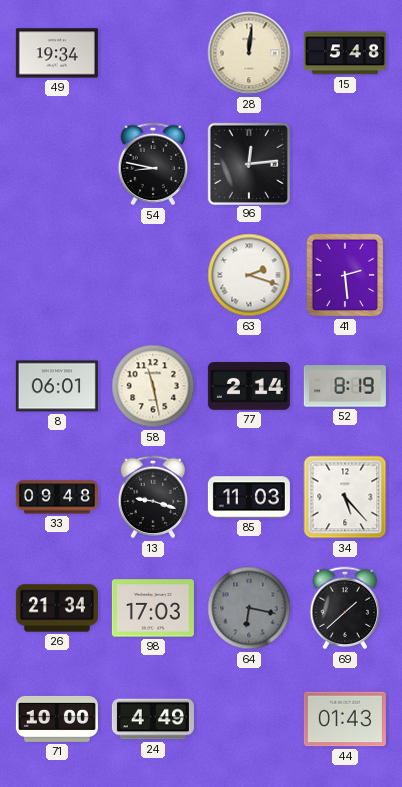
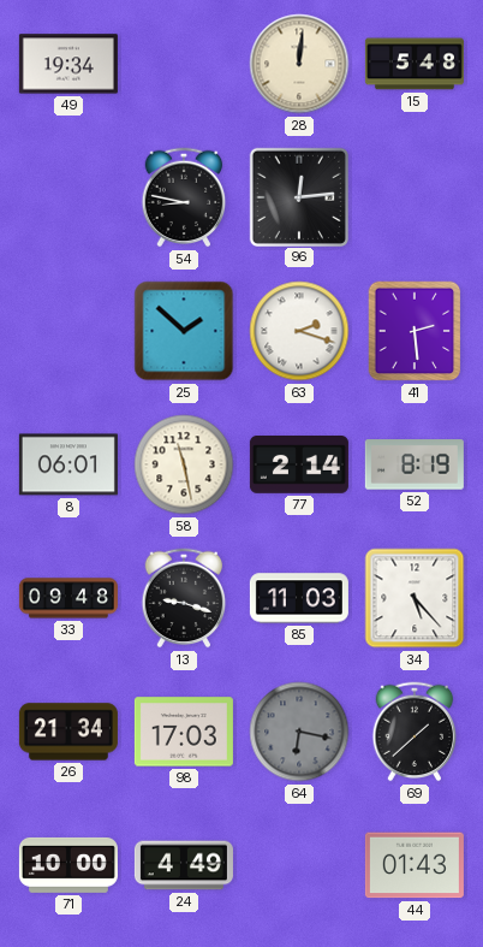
25: none -> 1:52
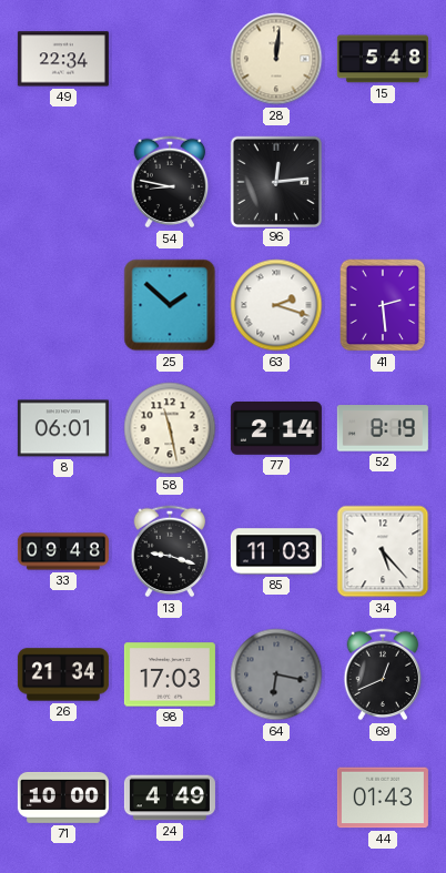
49: 19:34 -> 22:34
69: 1:38 -> 12:41
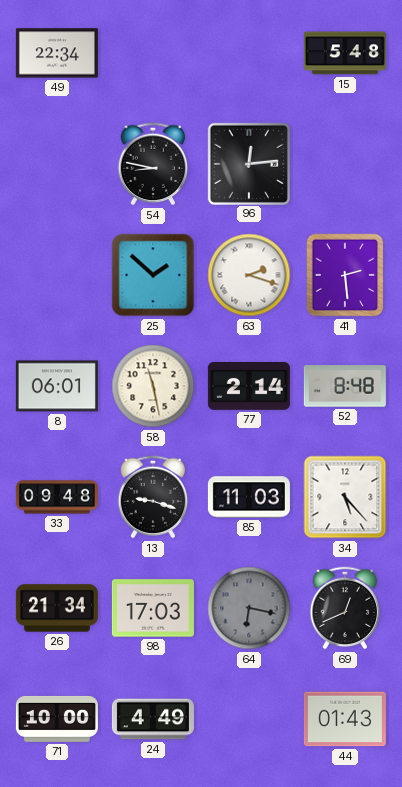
28: 12:01 -> none
52: 8:19 -> 8:48
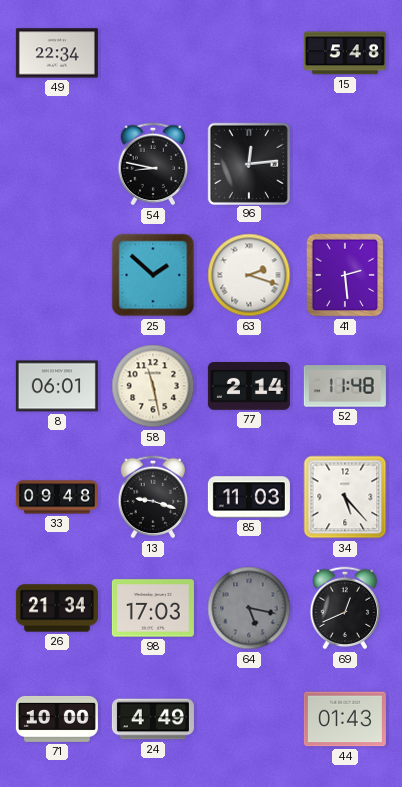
52: 8:48 -> 11:48
64: 6:17 -> 5:17
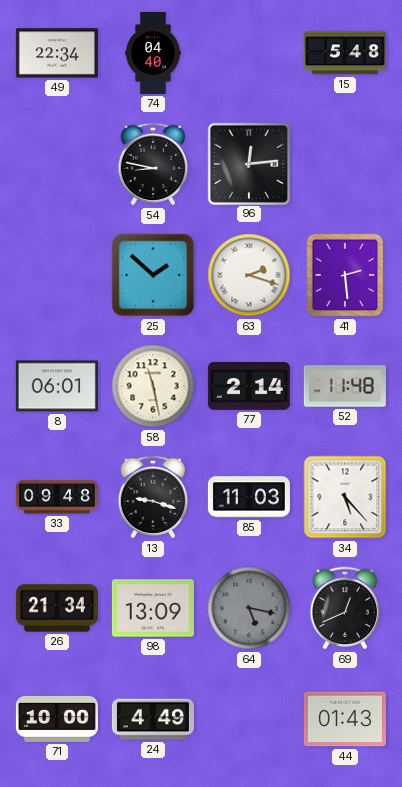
74: none -> 04:40
98: 17:03 -> 13:09
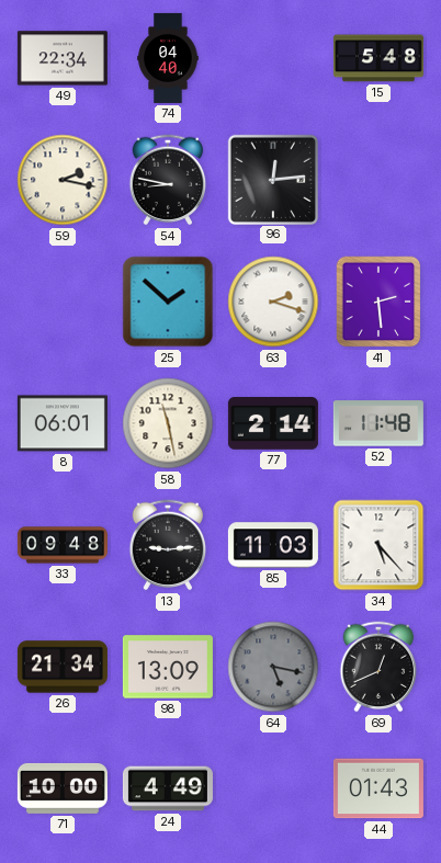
59: none -> 2:17
13: 9:18 -> 9:14
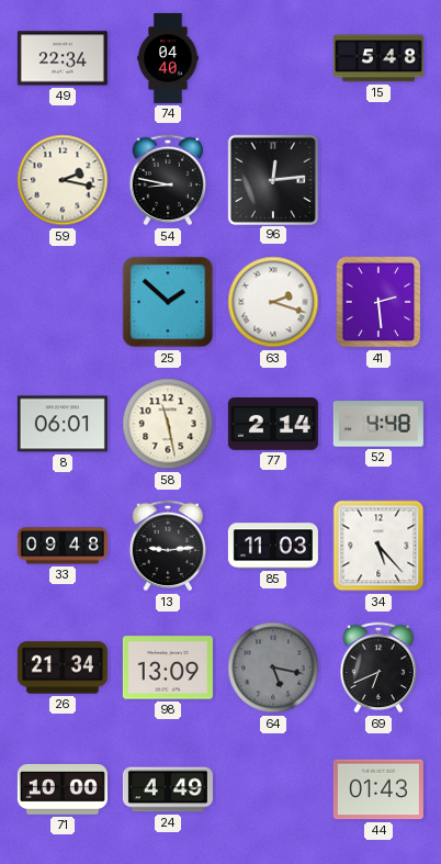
52: 11:48 -> 4:48
69: 12:41 -> 6:41
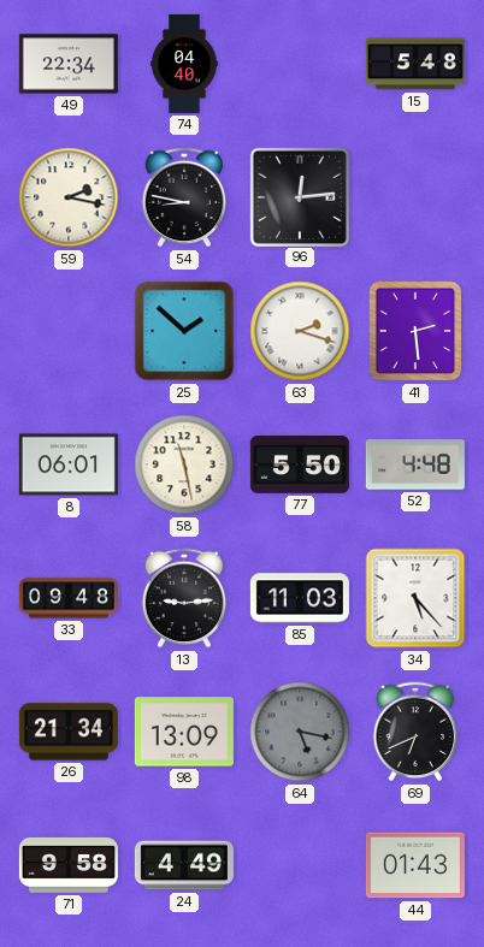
77: 2:14 -> 5:50
71: 10:00 -> 9:58
